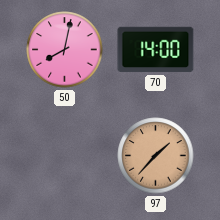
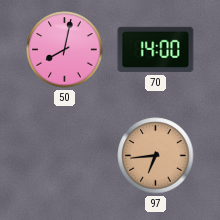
97: 1:37 -> 6:44
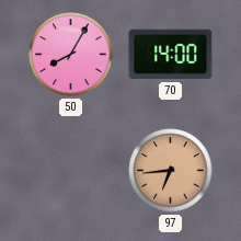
50: 8:02 -> 8:05
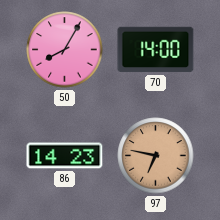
86: none -> 14:23
97: 6:44 -> 6:47
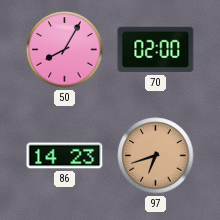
70: 14:00 -> 02:00
97: 6:47 -> 6:42
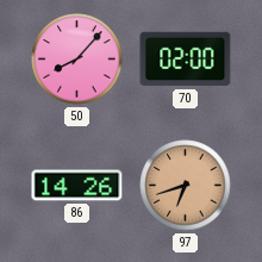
50: 8:05 -> 8:07
86: 14:23 -> 14:26
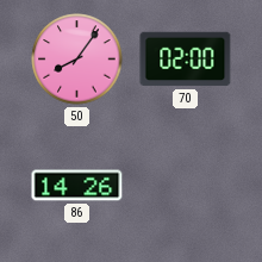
50: 8:07 -> 8:06
97: 6:42 -> none
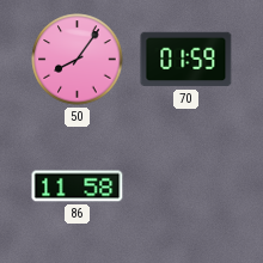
70: 02:00 -> 01:59
86: 14:26 -> 11:58
